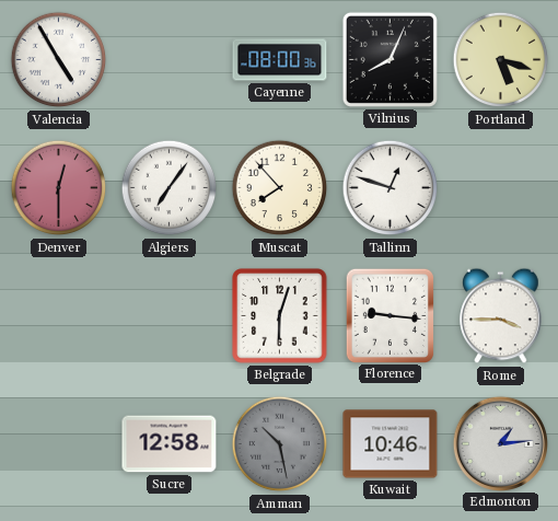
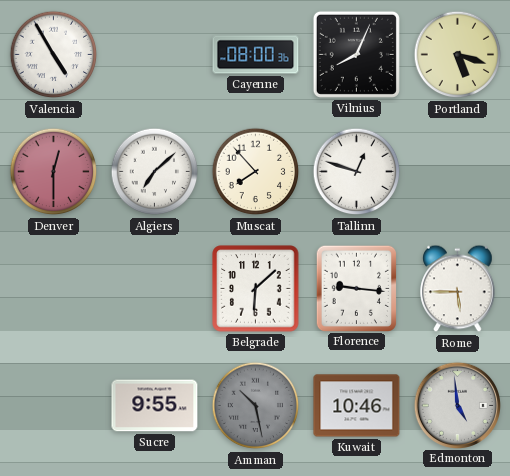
Algiers: 7:06 -> 7:08
Belgrade: 6:03 -> 6:08
Rome: 3:45 -> 5:45
Sucre: 12:58 -> 9:55
Edmonton: 1:14 -> 4:59
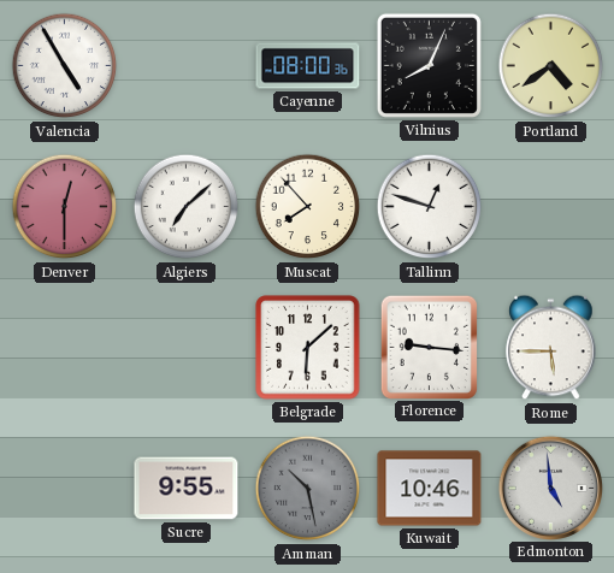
Portland: 5:18 -> 4:39
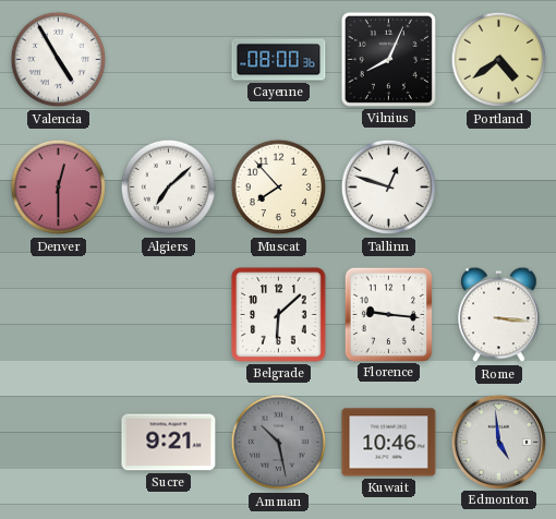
Rome: 5:45 -> 3:16
Sucre: 9:55 -> 9:21
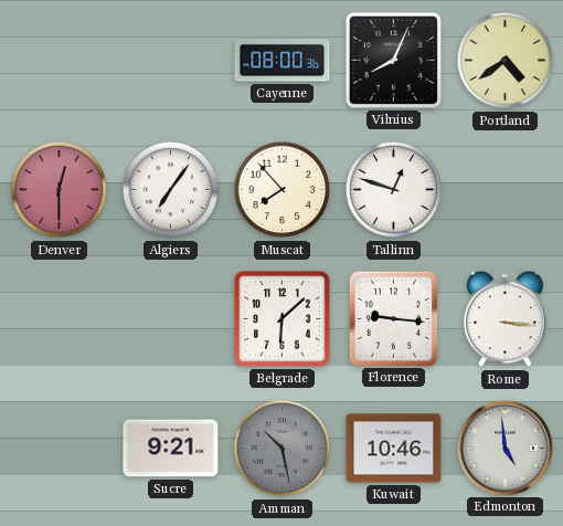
Valencia: 4:55 -> none
Algiers: 7:08 -> 7:06
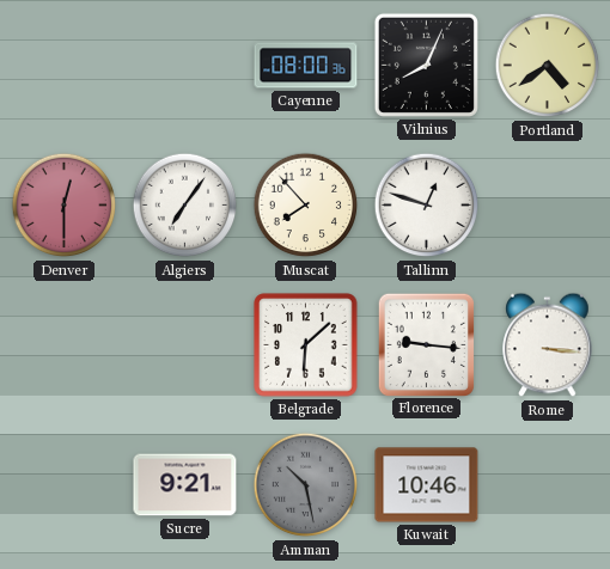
Edmonton: 4:59 -> none
